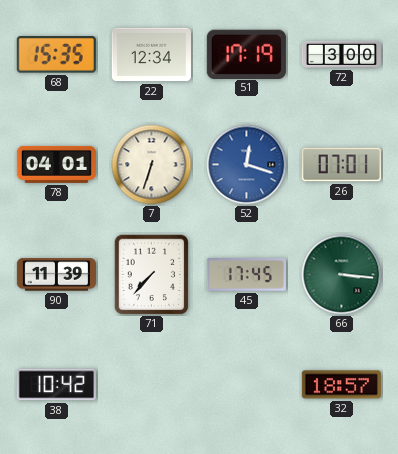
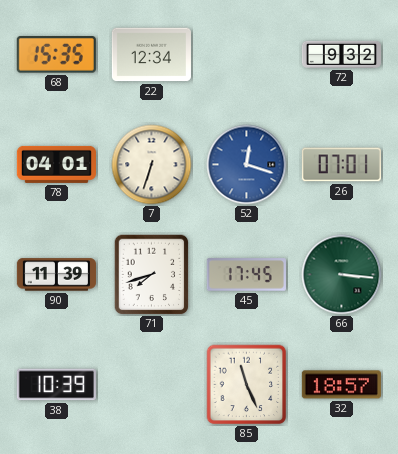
51: 17:19 -> none
72: 3:00 -> 9:32
71: 7:37 -> 7:42
38: 10:42 -> 10:39
85: none -> 11:26
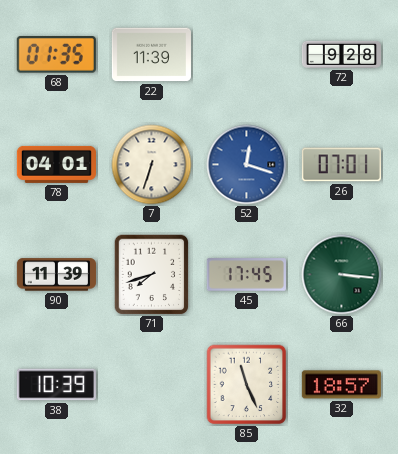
68: 15:35 -> 01:35
22: 12:34 -> 11:39
72: 9:32 -> 9:28
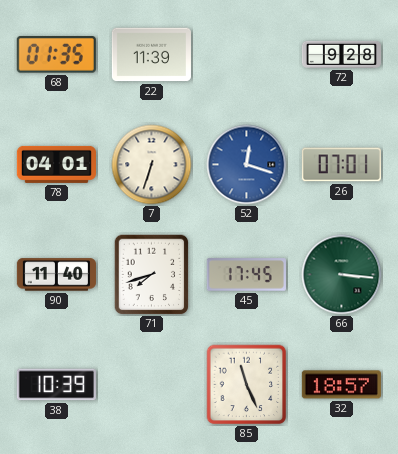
90: 11:39 -> 11:40
